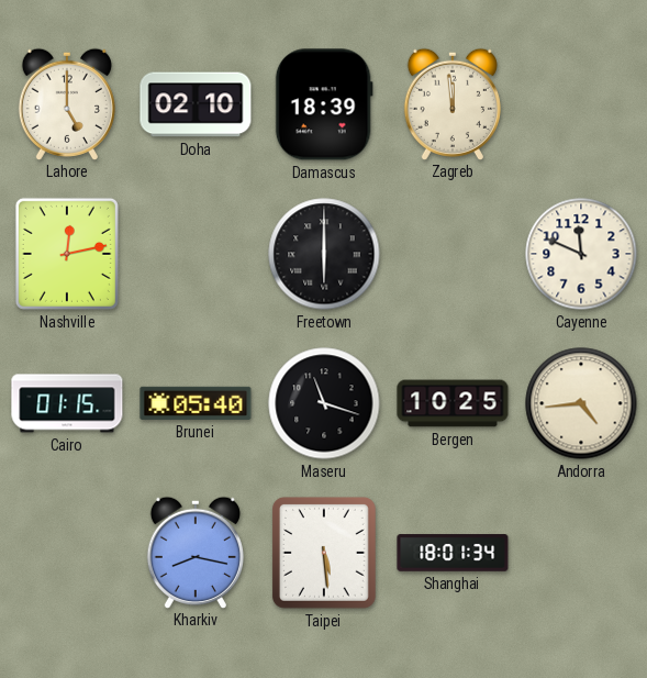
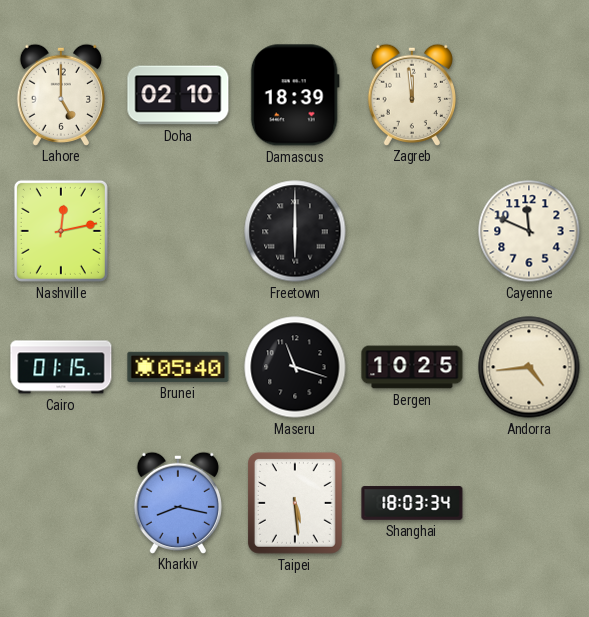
Shanghai: 18:01 -> 18:03
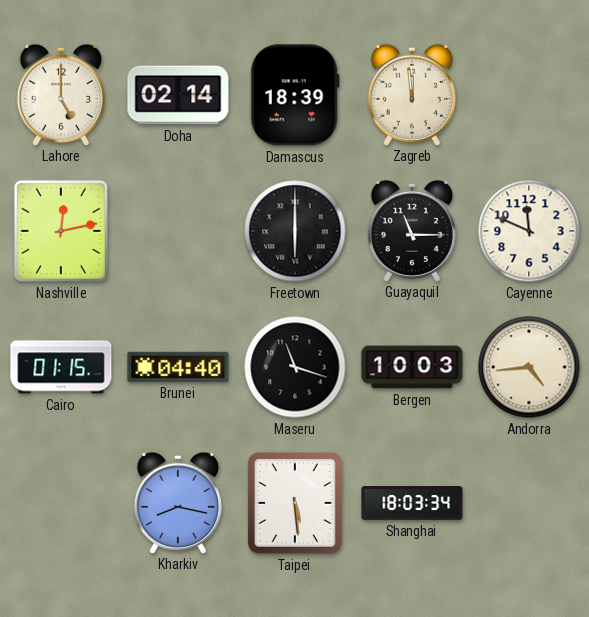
Doha: 02:10 -> 02:14
Guayaquil: none -> 11:15
Brunei: 05:40 -> 04:40
Bergen: 10:25 -> 10:03
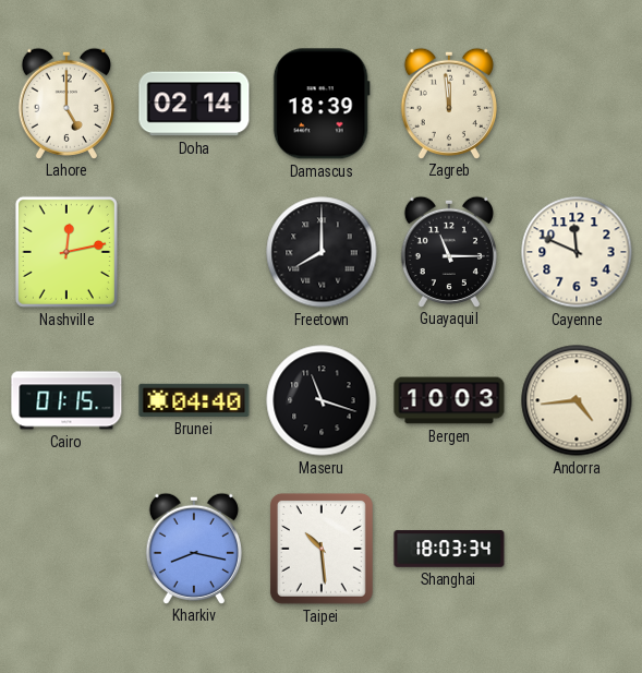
Freetown: 6:00 -> 8:00
Taipei: 5:29 -> 10:29
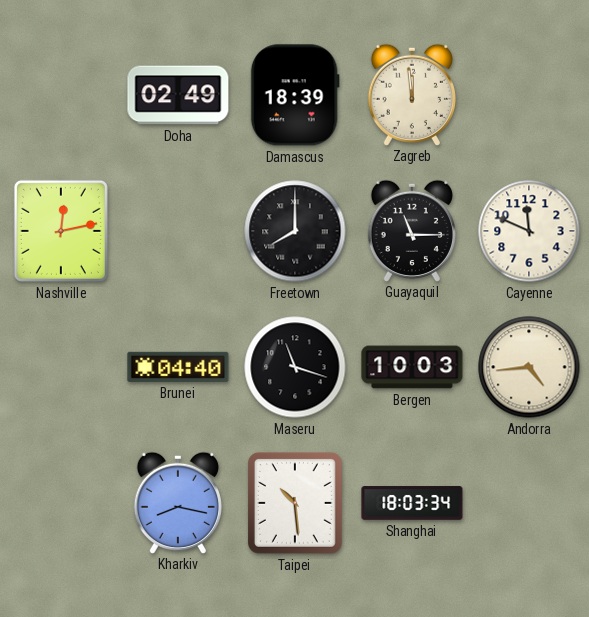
Lahore: 5:00 -> none
Doha: 02:14 -> 02:49
Cairo: 01:15 -> none
